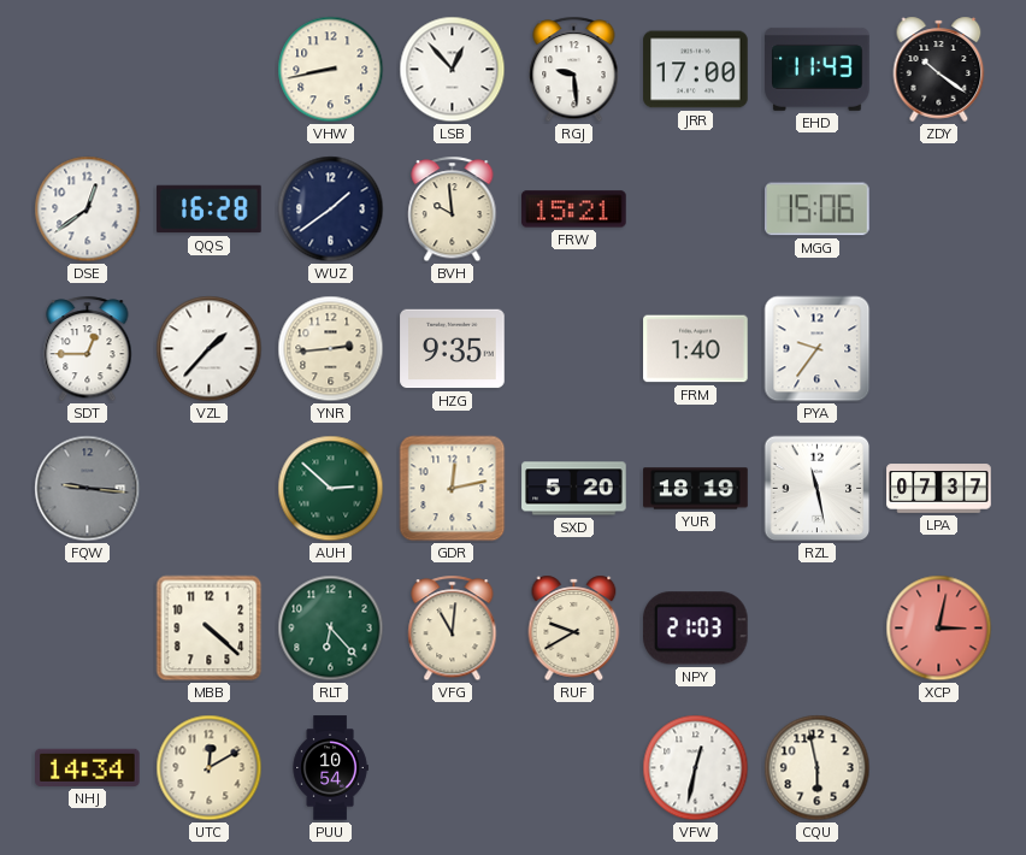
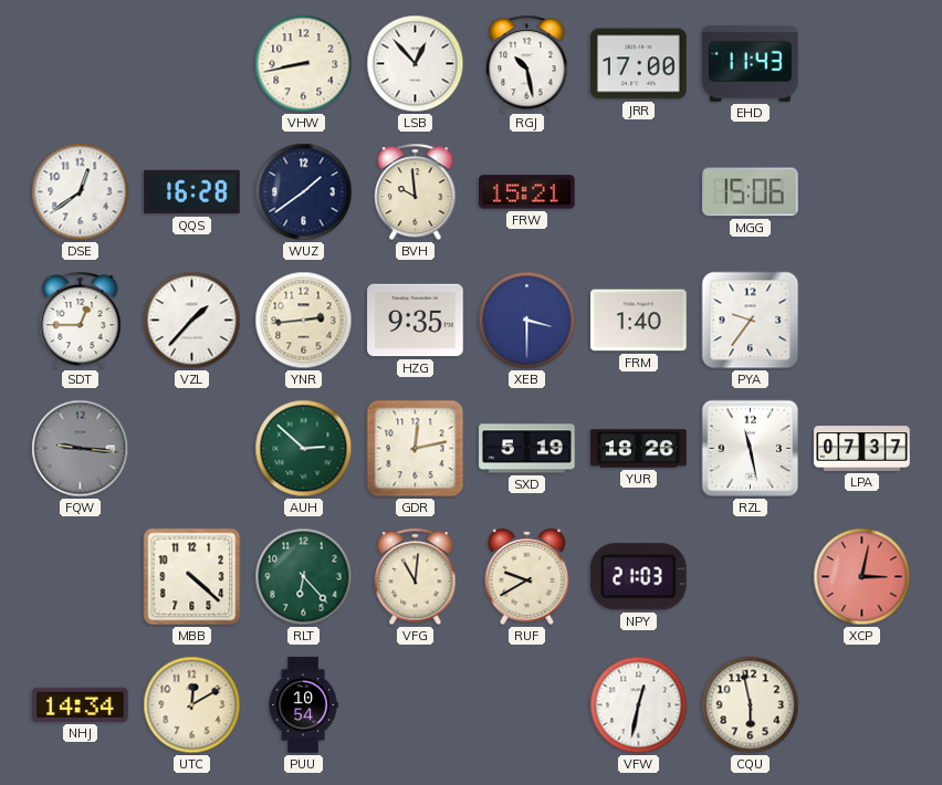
RGJ: 9:29 -> 10:28
ZDY: 10:21 -> none
XEB: none -> 3:30
SXD: 5:20 -> 5:19
YUR: 18:19 -> 18:26
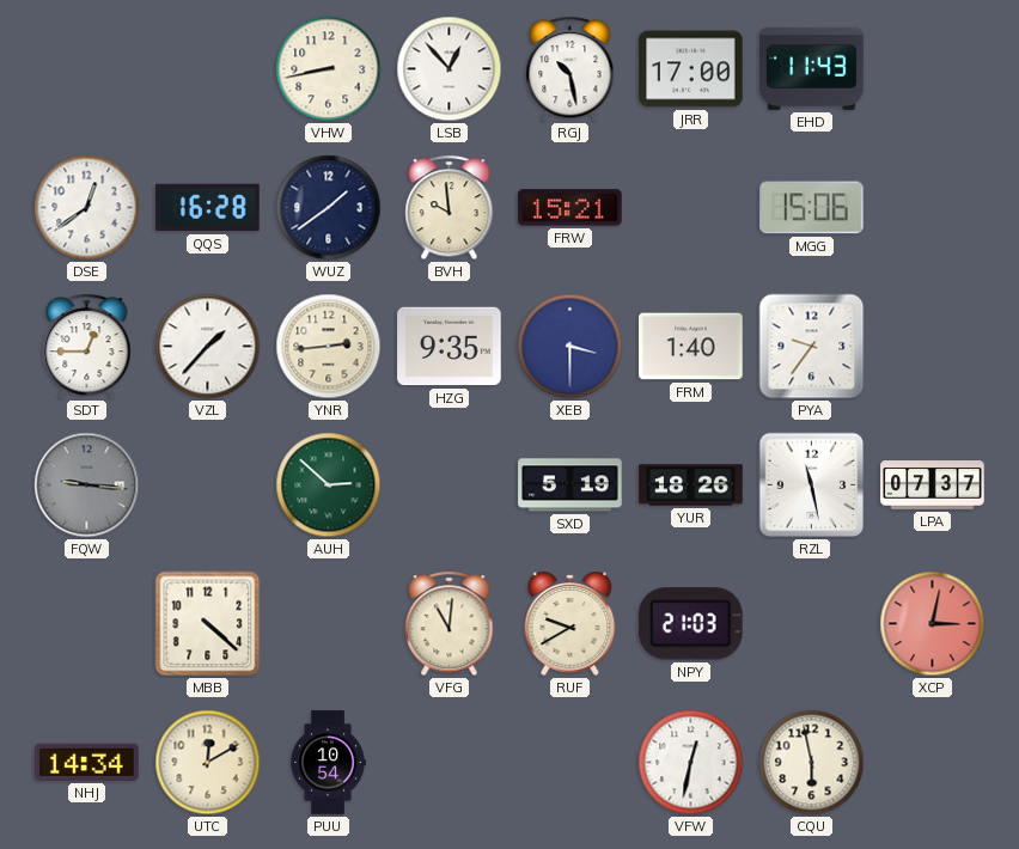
GDR: 12:13 -> none
RLT: 6:23 -> none
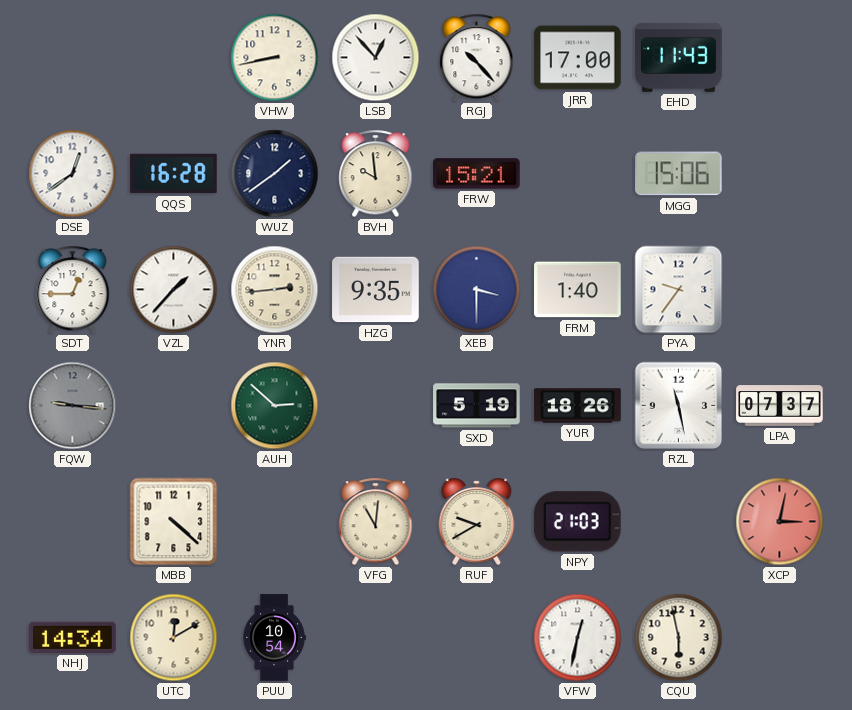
RGJ: 10:28 -> 10:23
